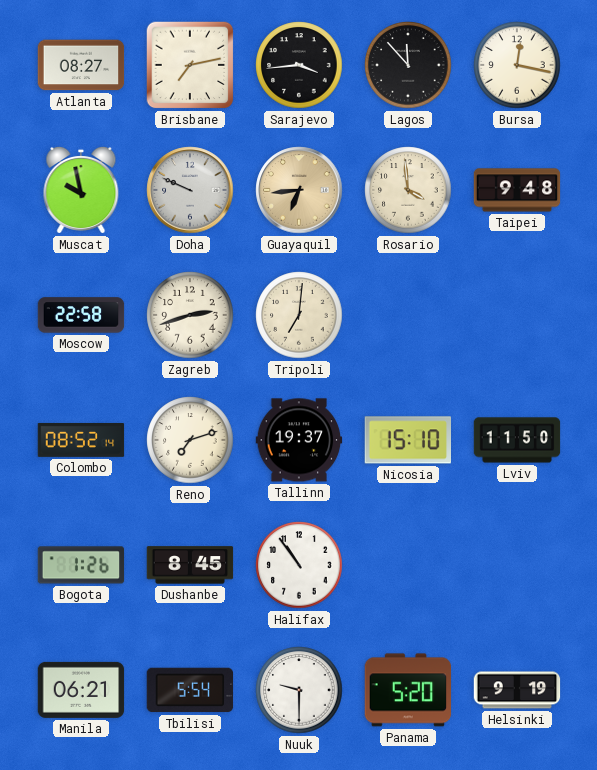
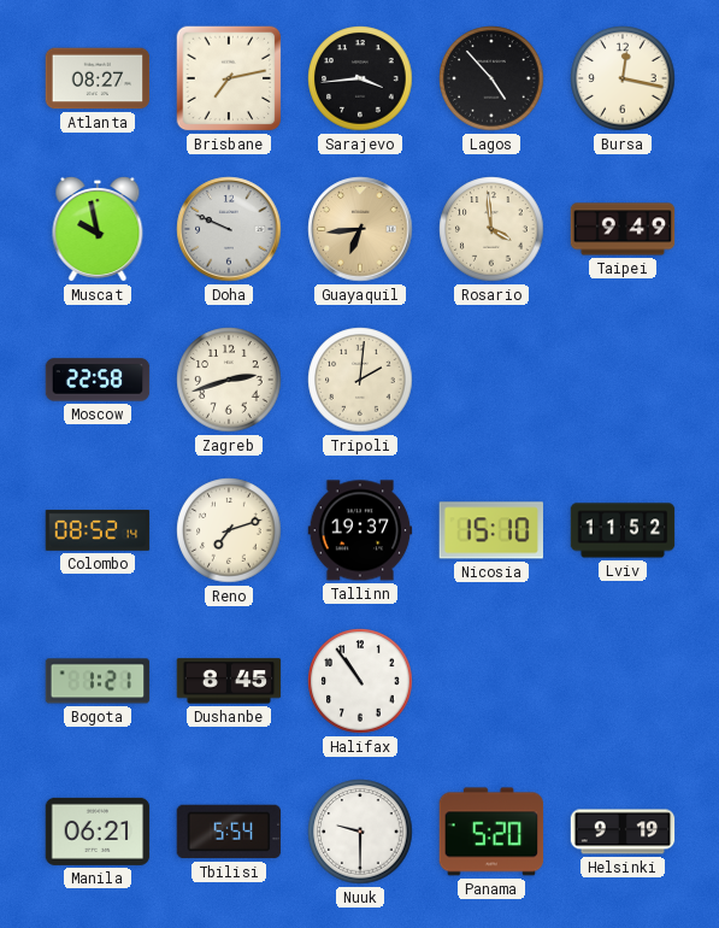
Lagos: 11:53 -> 4:53
Taipei: 9:48 -> 9:49
Tripoli: 7:01 -> 2:01
Lviv: 11:50 -> 11:52
Bogota: 1:26 -> 1:21
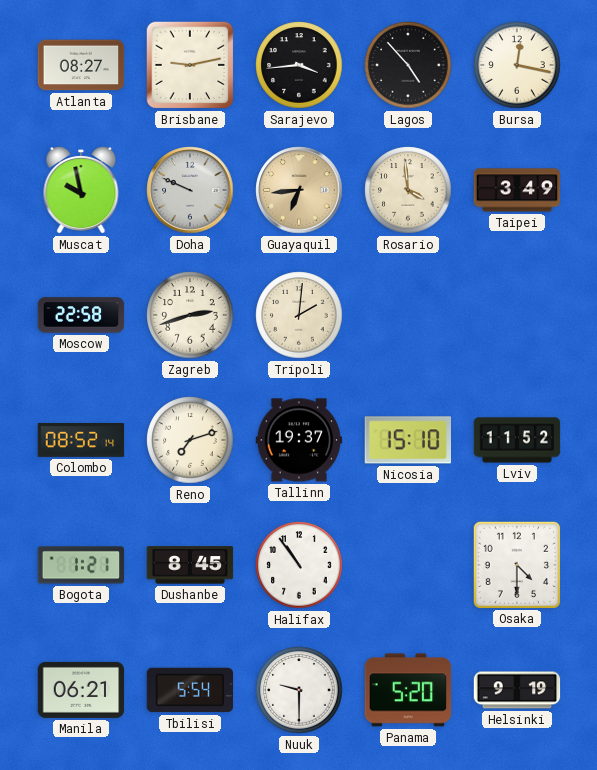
Brisbane: 7:13 -> 9:13
Taipei: 9:49 -> 3:49
Osaka: none -> 4:30
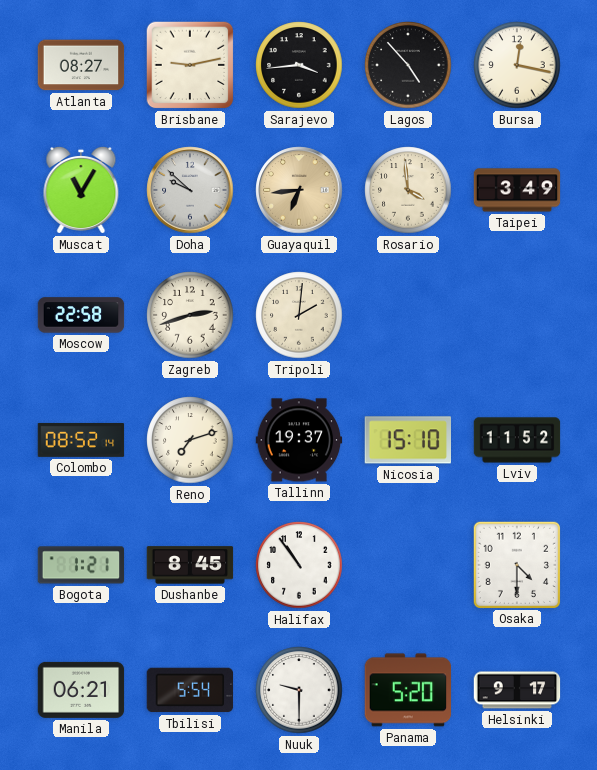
Muscat: 9:58 -> 11:05
Doha: 9:49 -> 9:52
Helsinki: 9:19 -> 9:17
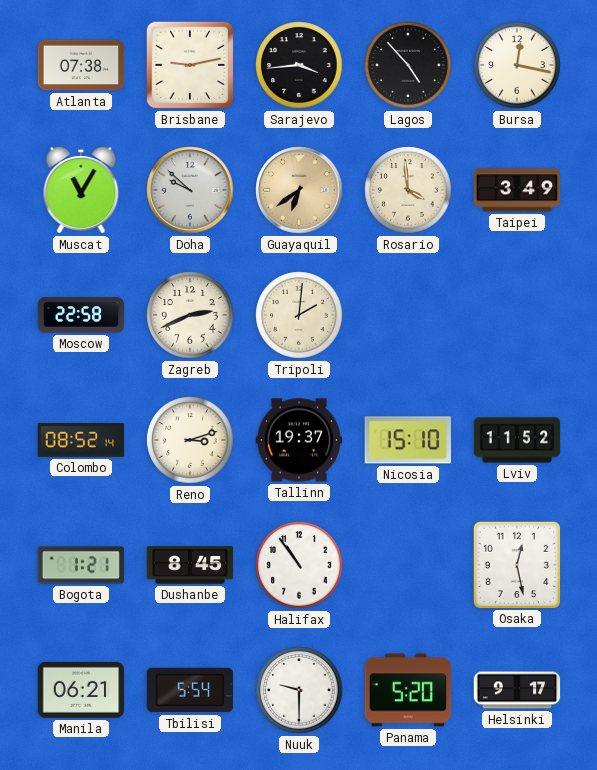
Atlanta: 08:27 -> 07:38
Guayaquil: 6:44 -> 6:39
Zagreb: 2:42 -> 2:41
Reno: 7:12 -> 3:12
Osaka: 4:30 -> 12:28
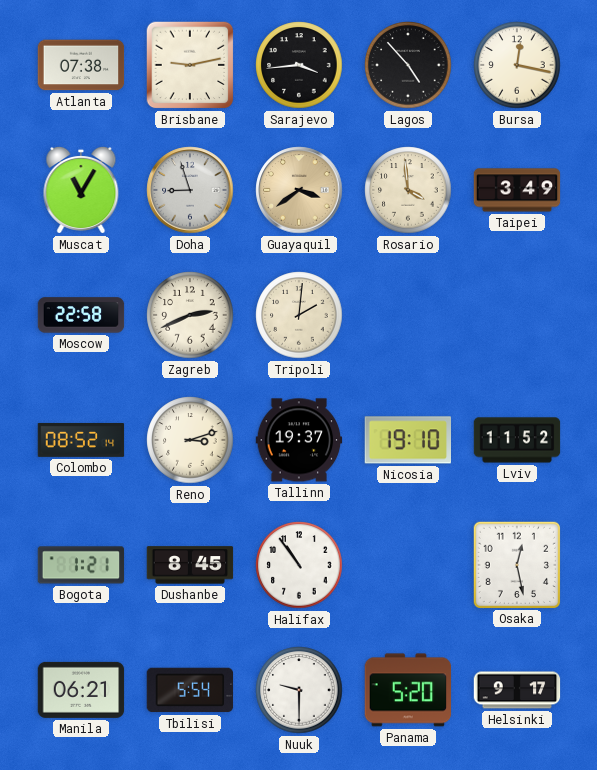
Doha: 9:52 -> 8:57
Guayaquil: 6:39 -> 3:39
Nicosia: 15:10 -> 19:10
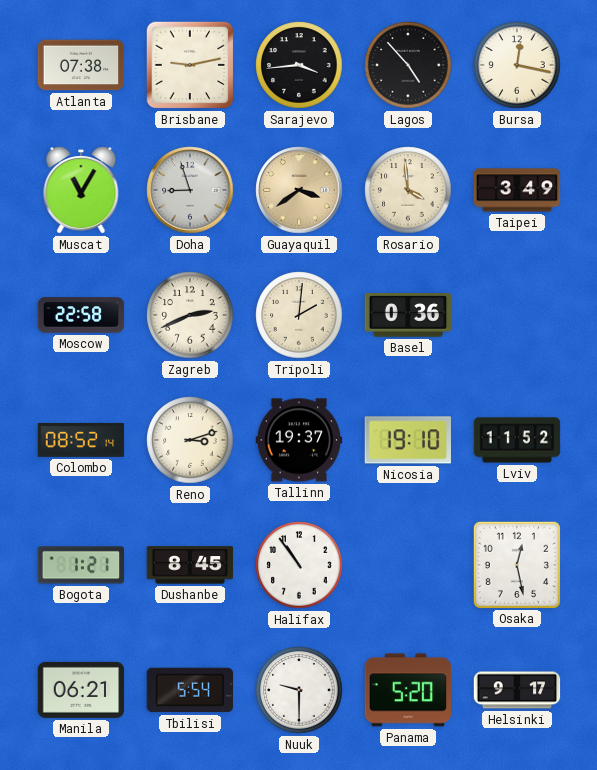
Basel: none -> 0:36
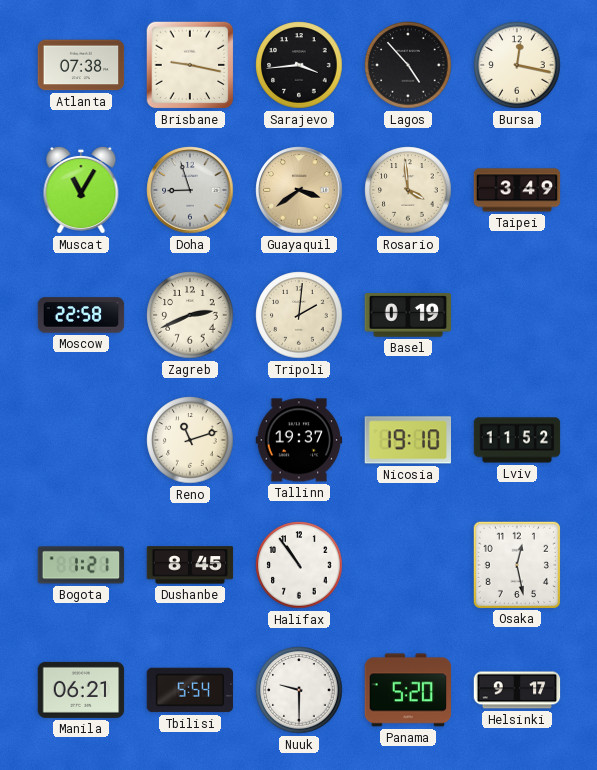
Brisbane: 9:13 -> 9:17
Basel: 0:36 -> 0:19
Colombo: 08:52 -> none
Reno: 3:12 -> 11:12
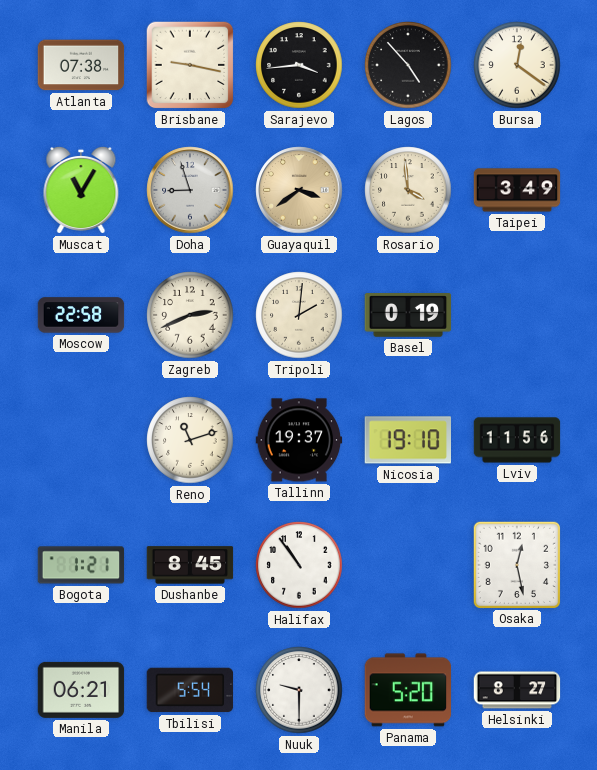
Bursa: 12:17 -> 12:21
Lviv: 11:52 -> 11:56
Helsinki: 9:17 -> 8:27
